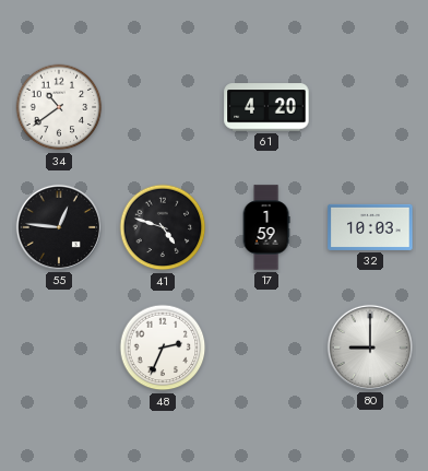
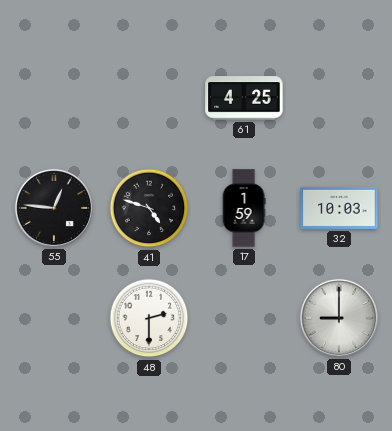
34: 10:39 -> none
61: 4:20 -> 4:25
48: 2:34 -> 2:30
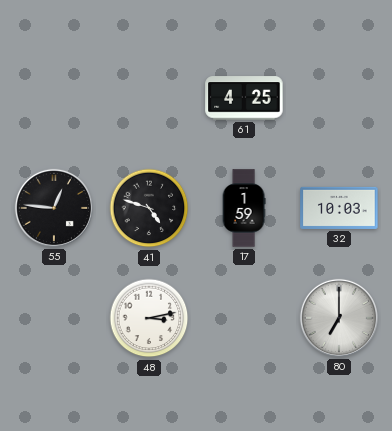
48: 2:30 -> 3:13
80: 9:00 -> 7:00
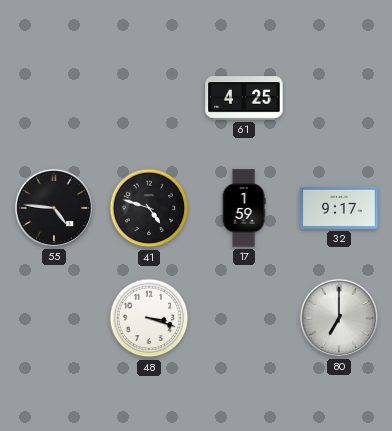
55: 12:46 -> 4:46
32: 10:03 -> 9:17
48: 3:13 -> 3:18
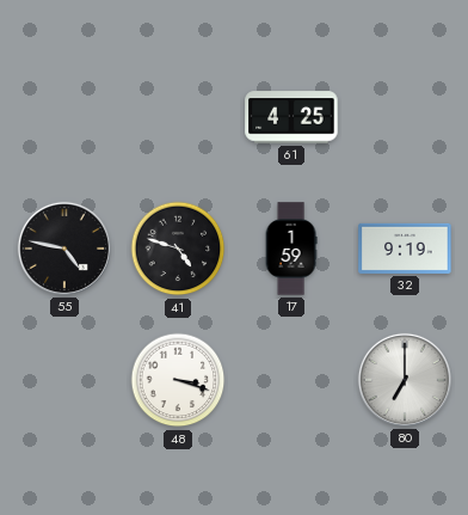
55: 4:46 -> 4:47
32: 9:17 -> 9:19
